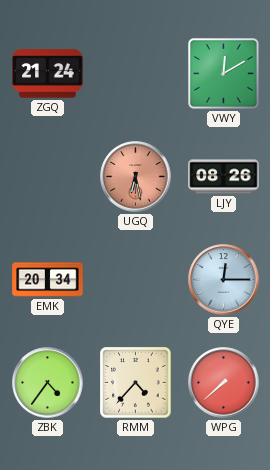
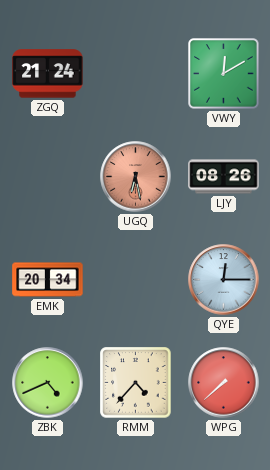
ZBK: 4:36 -> 4:41
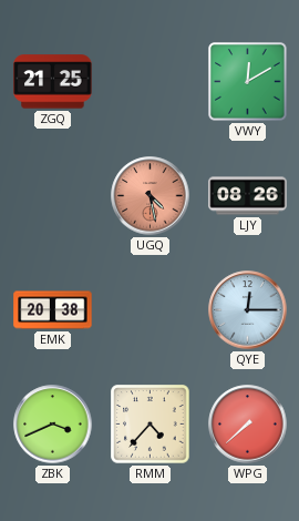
ZGQ: 21:24 -> 21:25
UGQ: 6:28 -> 4:28
EMK: 20:34 -> 20:38
ZBK: 4:41 -> 3:41
